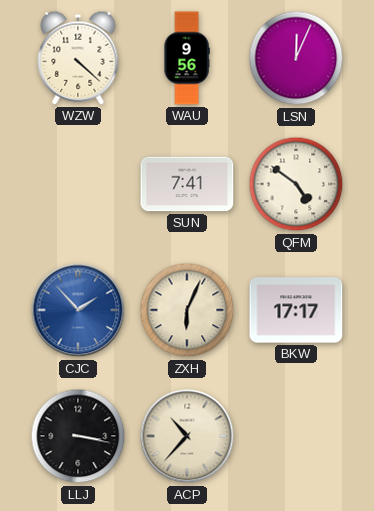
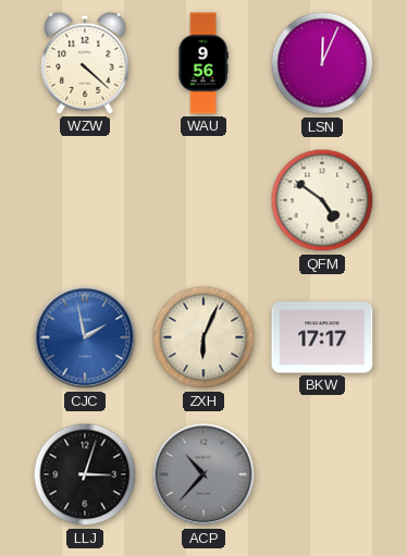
SUN: 7:41 -> none
CJC: 1:53 -> 1:58
LLJ: 3:17 -> 3:03
ACP dial: cream -> grey
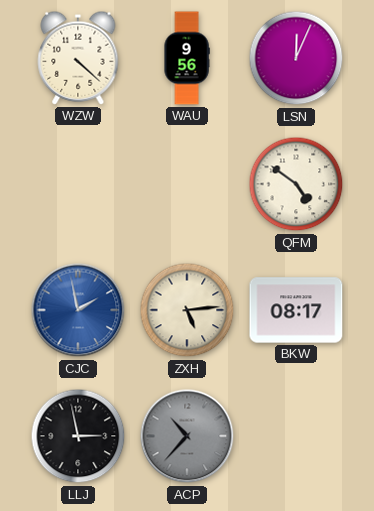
ZXH: 6:04 -> 5:14
BKW: 17:17 -> 08:17
LLJ: 3:03 -> 2:58
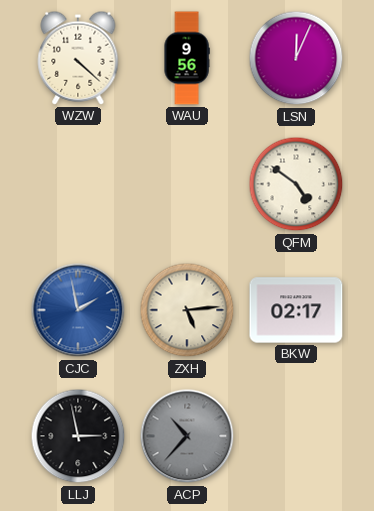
BKW: 08:17 -> 02:17
